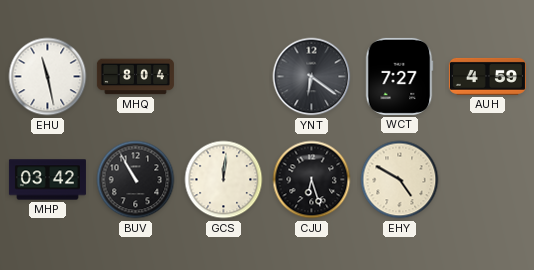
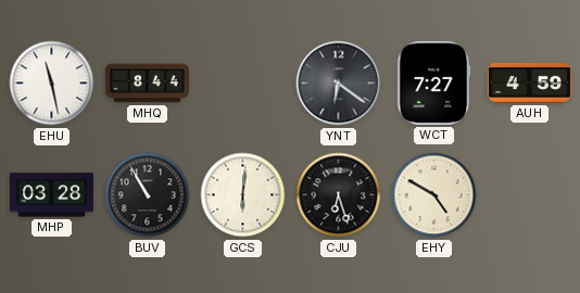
MHQ: 8:04 -> 8:44
MHP: 03:42 -> 03:28
GCS: 12:01 -> 6:01
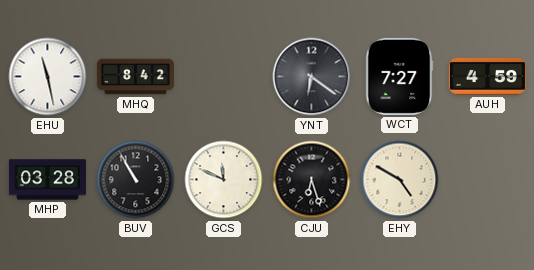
MHQ: 8:44 -> 8:42
GCS: 6:01 -> 11:49
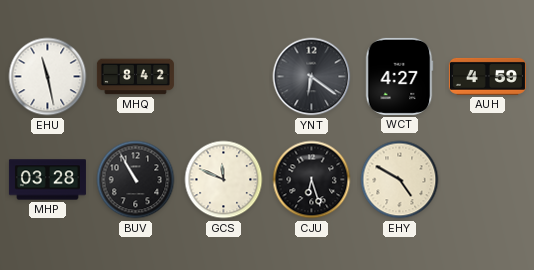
WCT: 7:27 -> 4:27
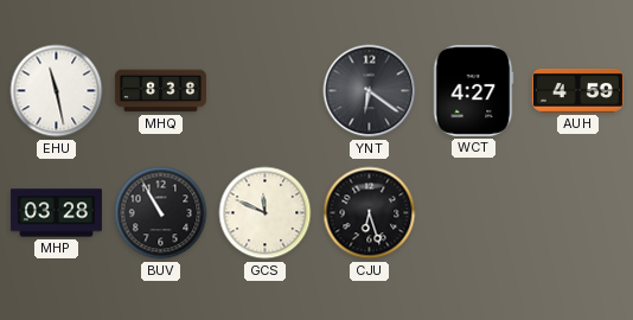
MHQ: 8:42 -> 8:38
EHY: 4:50 -> none
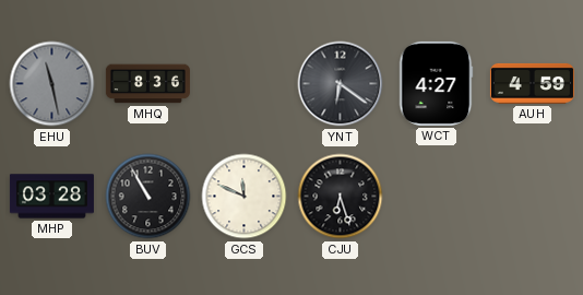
EHU dial: white -> grey
MHQ: 8:38 -> 8:36
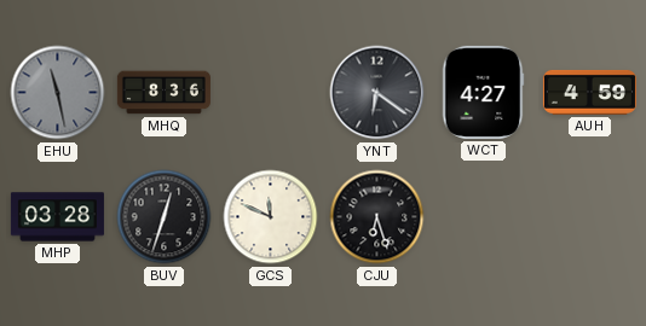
BUV: 10:55 -> 12:33
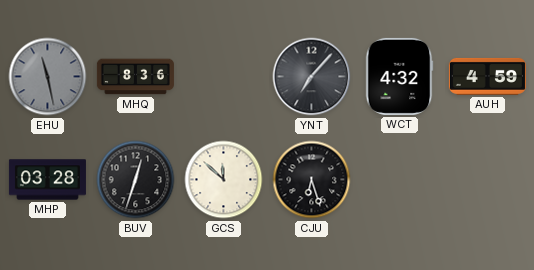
YNT: 6:21 -> 7:07
WCT: 4:27 -> 4:32
GCS: 11:49 -> 11:52
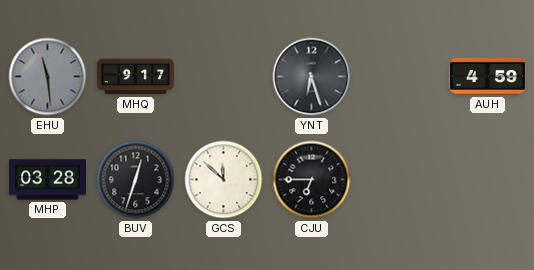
EHU: 11:28 -> 11:29
MHQ: 8:36 -> 9:17
YNT: 7:07 -> 6:27
WCT: 4:32 -> none
CJU: 6:27 -> 6:45
